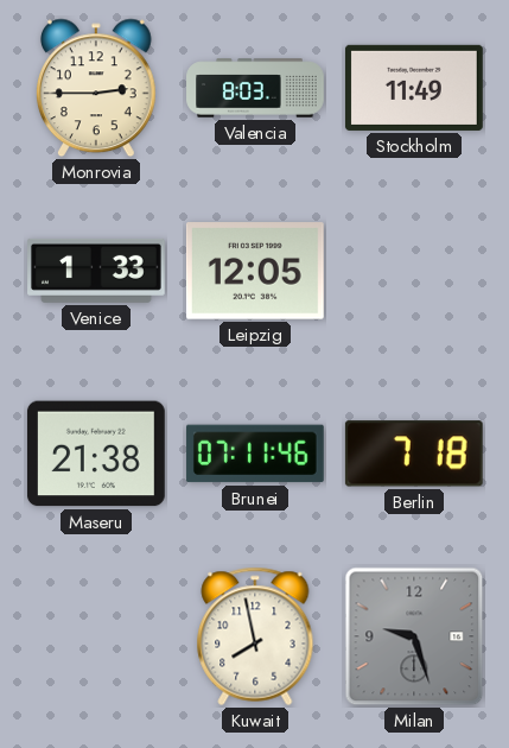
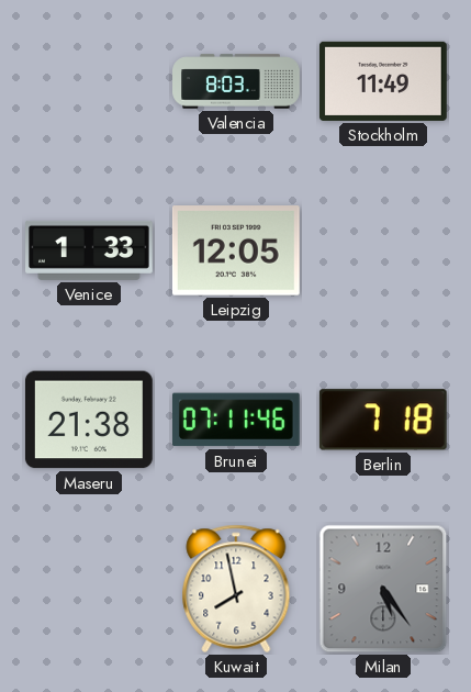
Monrovia: 2:45 -> none
Milan: 9:27 -> 5:24
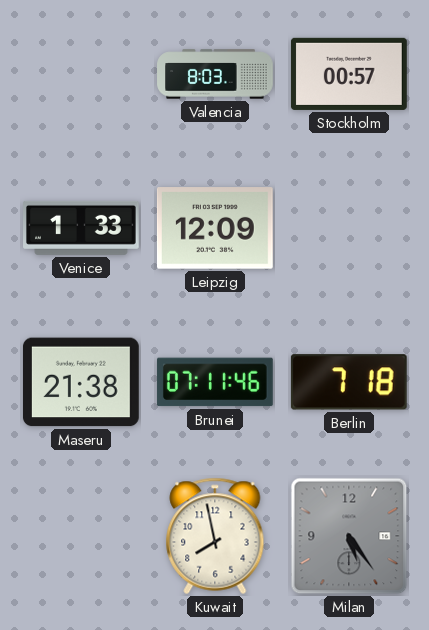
Stockholm: 11:49 -> 00:57
Leipzig: 12:05 -> 12:09
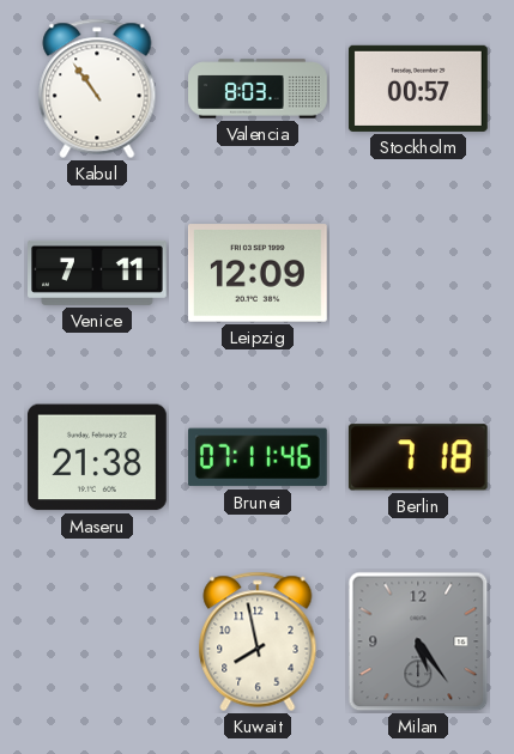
Kabul: none -> 10:54
Venice: 1:33 -> 7:11
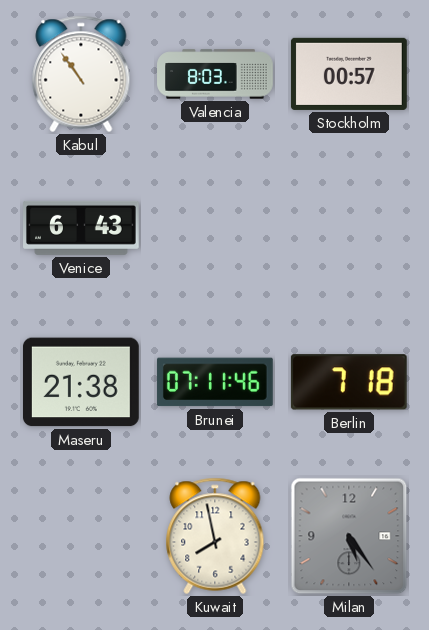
Venice: 7:11 -> 6:43
Leipzig: 12:09 -> none
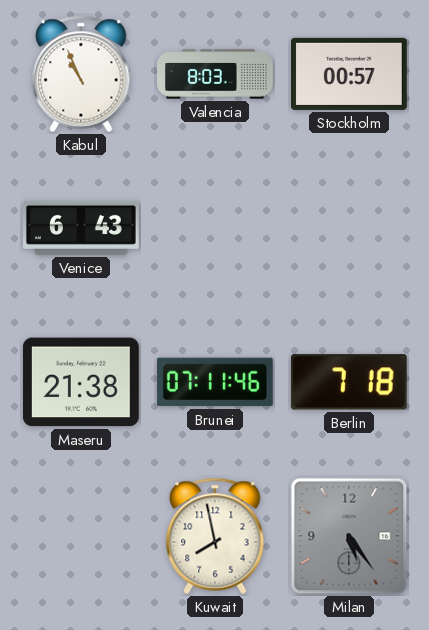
Kabul: 10:54 -> 10:56
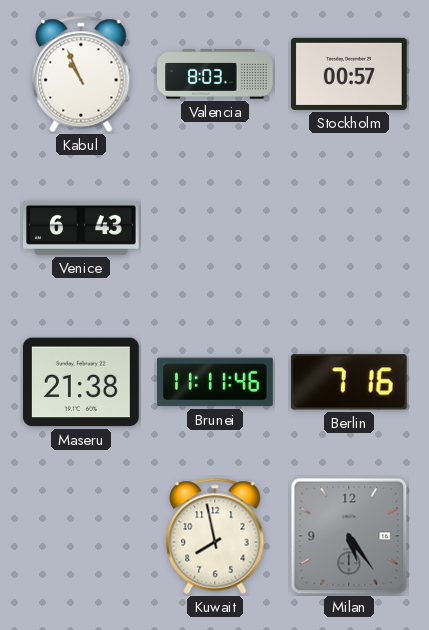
Brunei: 07:11 -> 11:11
Berlin: 7:18 -> 7:16
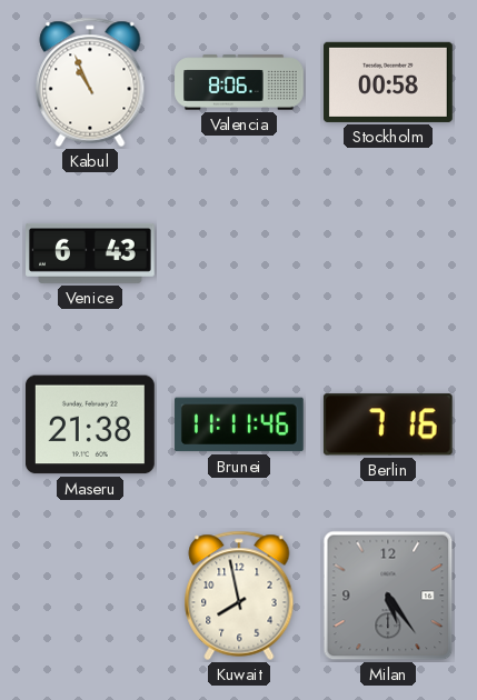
Valencia: 8:03 -> 8:06
Stockholm: 00:57 -> 00:58
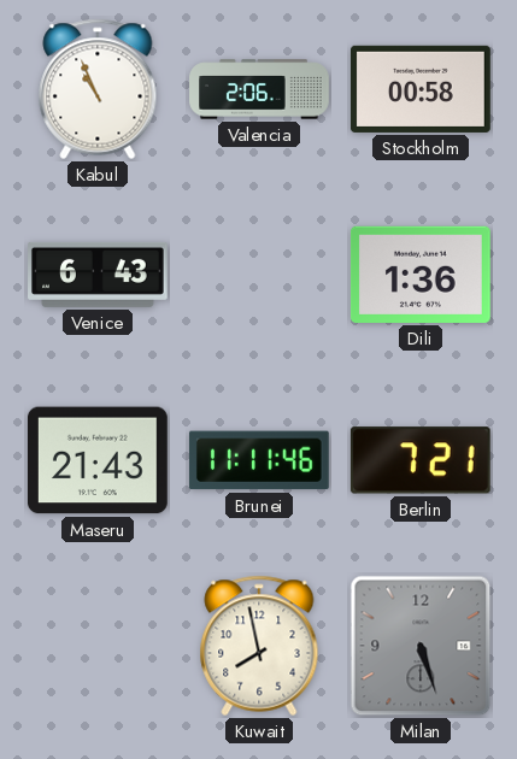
Valencia: 8:06 -> 2:06
Dili: none -> 1:36
Maseru: 21:38 -> 21:43
Berlin: 7:16 -> 7:21
Milan: 5:24 -> 5:27
